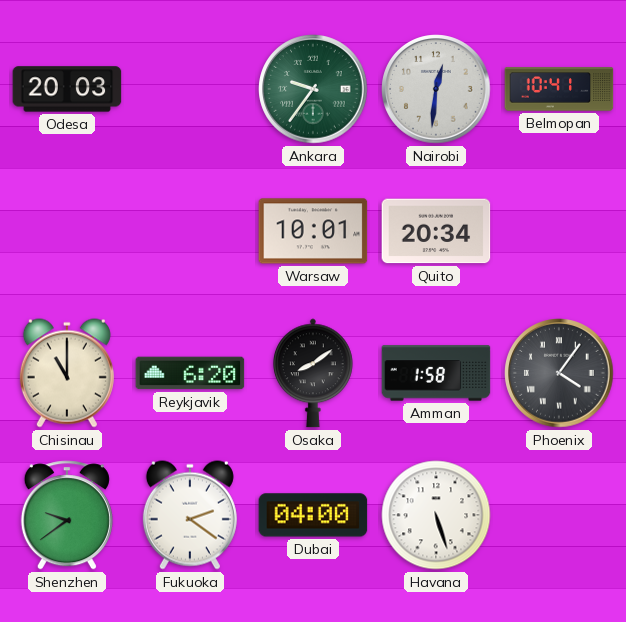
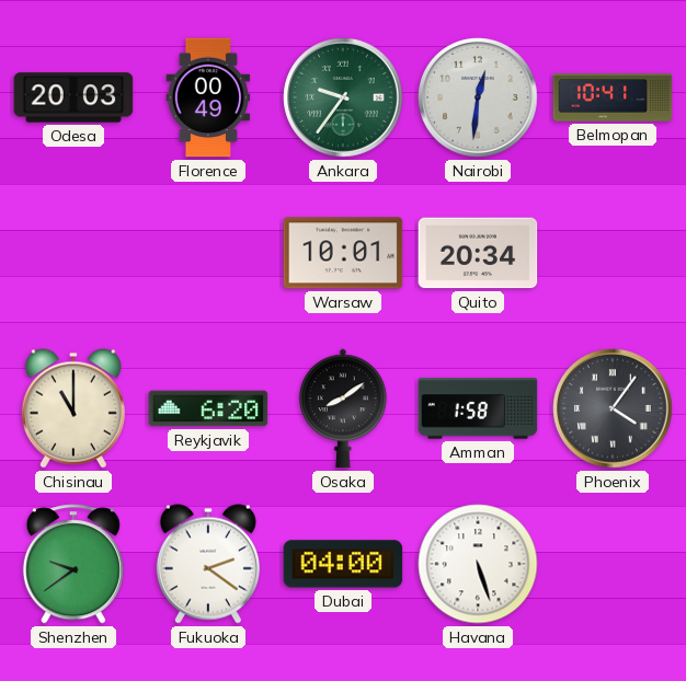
Florence: none -> 00:49
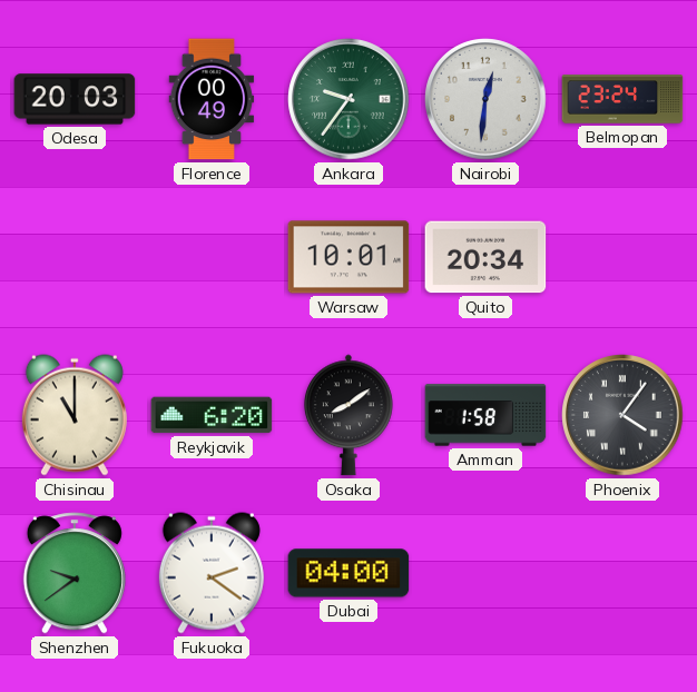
Belmopan: 10:41 -> 23:24
Havana: 5:27 -> none
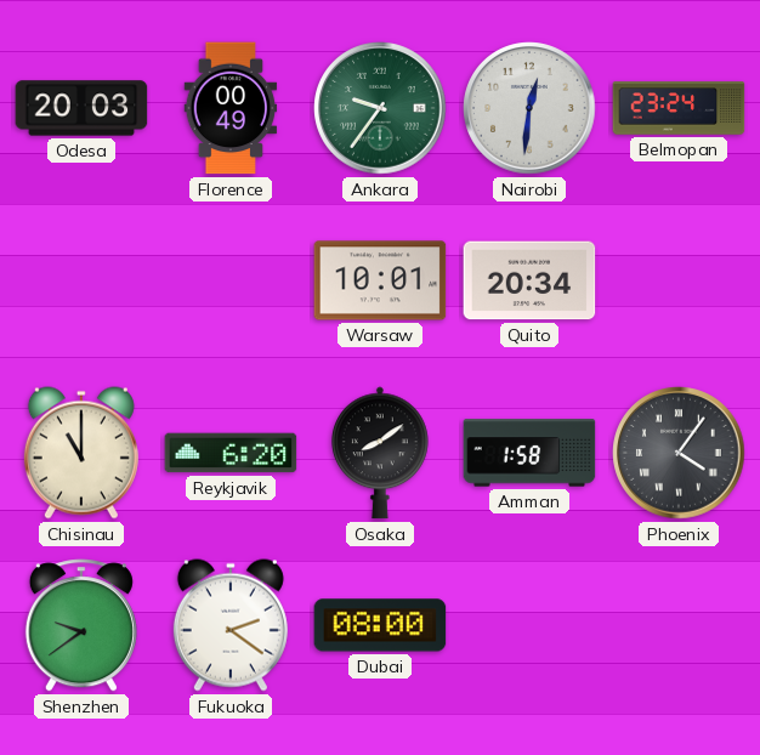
Dubai: 04:00 -> 08:00
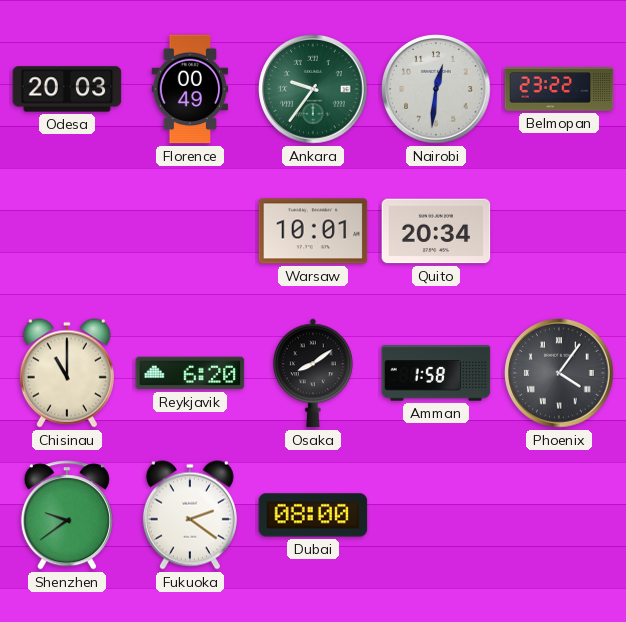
Belmopan: 23:24 -> 23:22
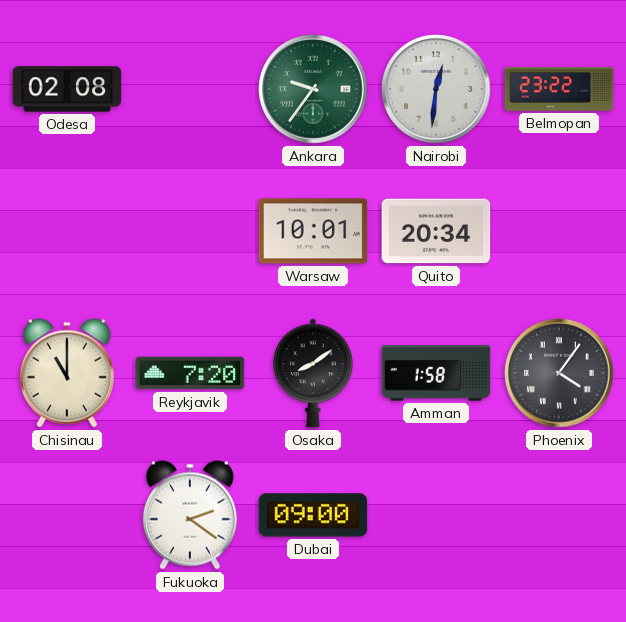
Odesa: 20:03 -> 02:08
Florence: 00:49 -> none
Reykjavik: 6:20 -> 7:20
Shenzhen: 9:39 -> none
Dubai: 08:00 -> 09:00
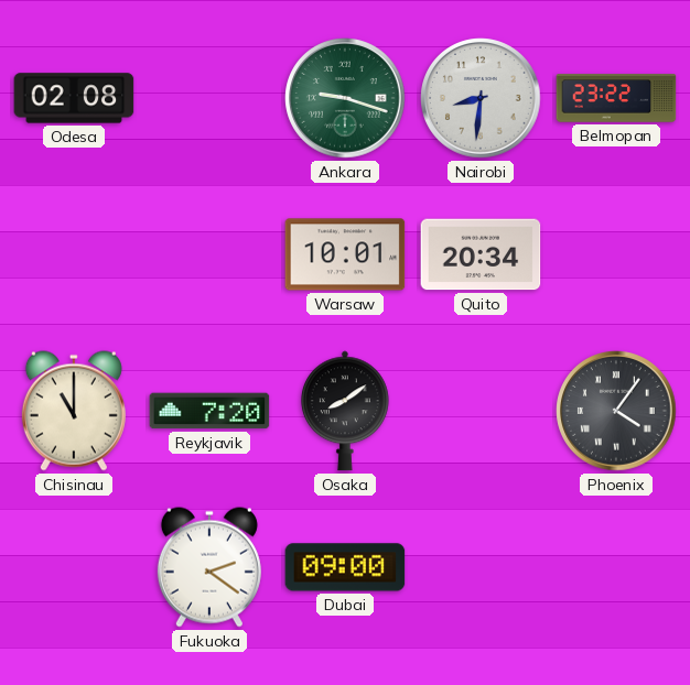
Ankara: 9:36 -> 9:18
Nairobi: 12:31 -> 8:31
Amman: 1:58 -> none
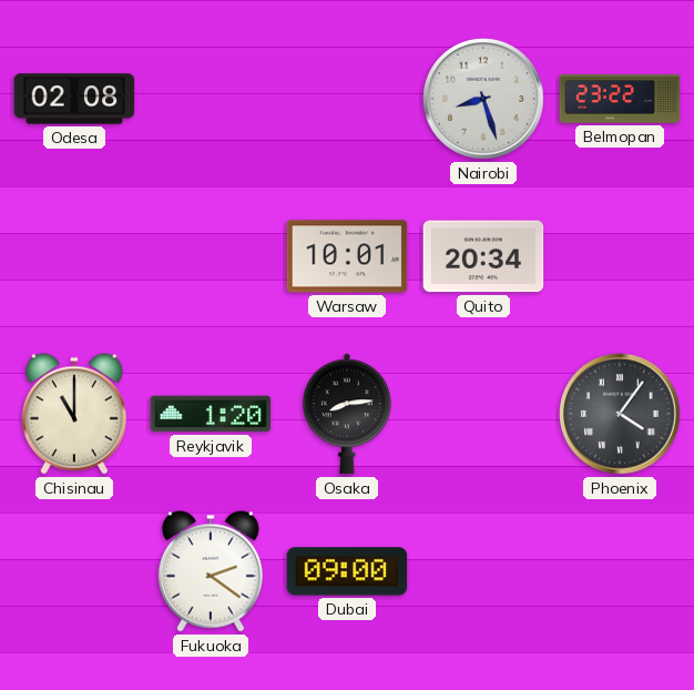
Ankara: 9:18 -> none
Nairobi: 8:31 -> 8:27
Reykjavik: 7:20 -> 1:20
Osaka: 8:09 -> 8:14
